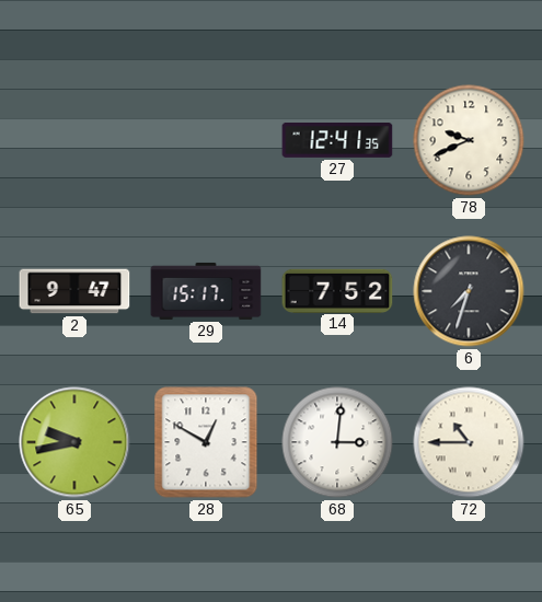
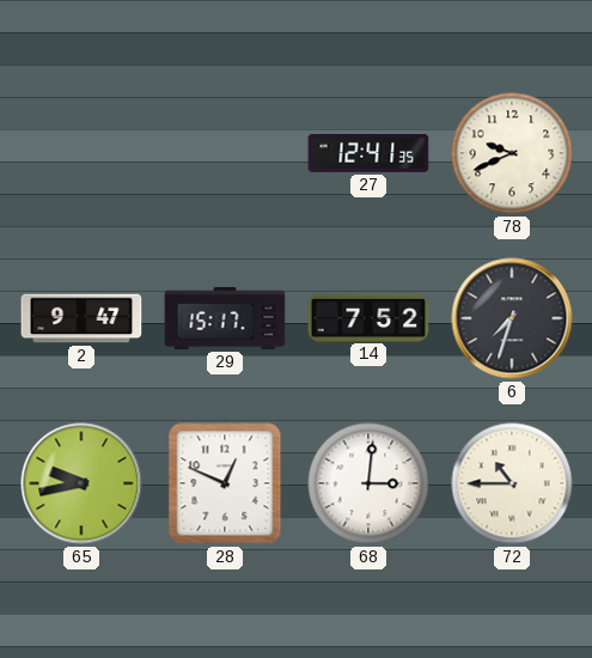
28: 12:50 -> 12:49
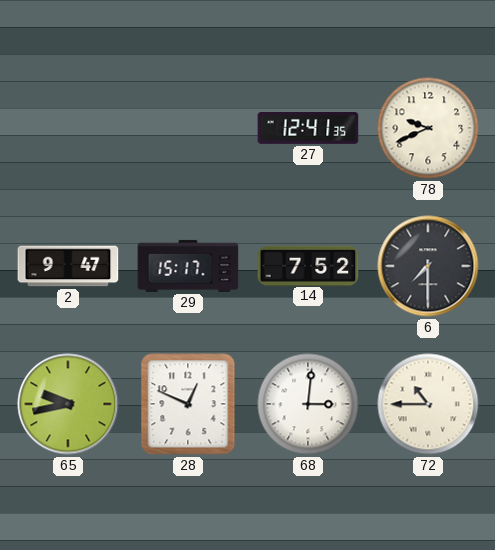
6: 7:33 -> 7:30
